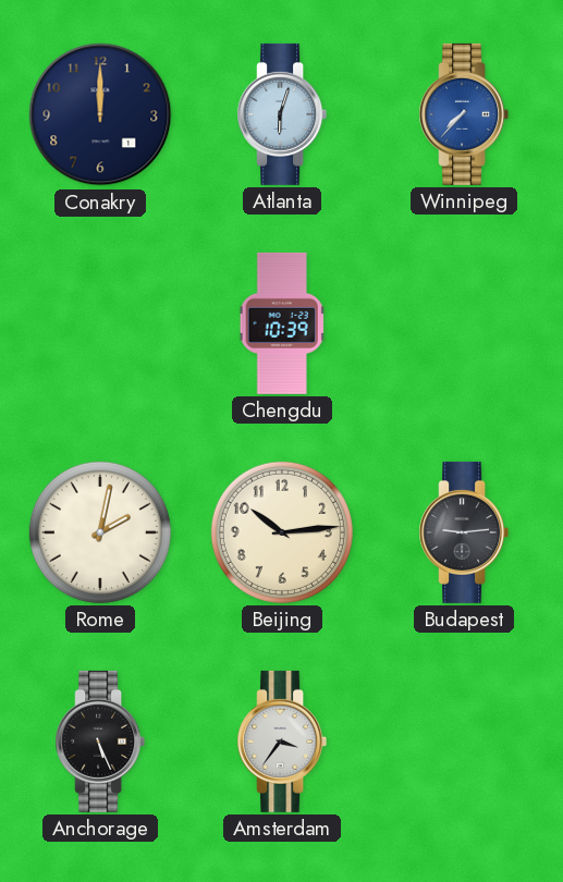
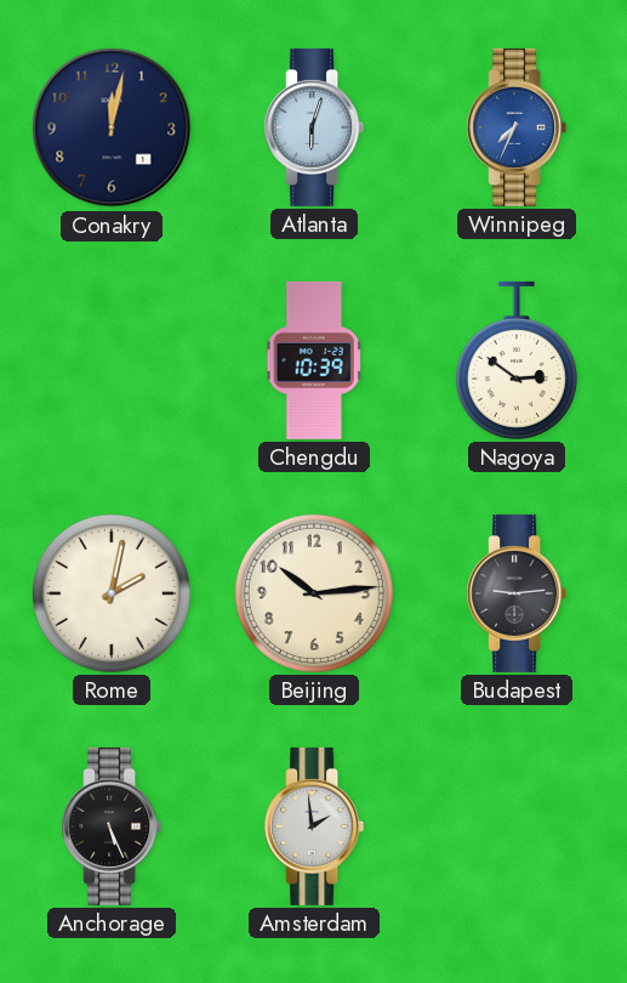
Conakry: 12:00 -> 12:02
Winnipeg: 7:37 -> 7:34
Nagoya: none -> 2:51
Amsterdam: 3:36 -> 1:59
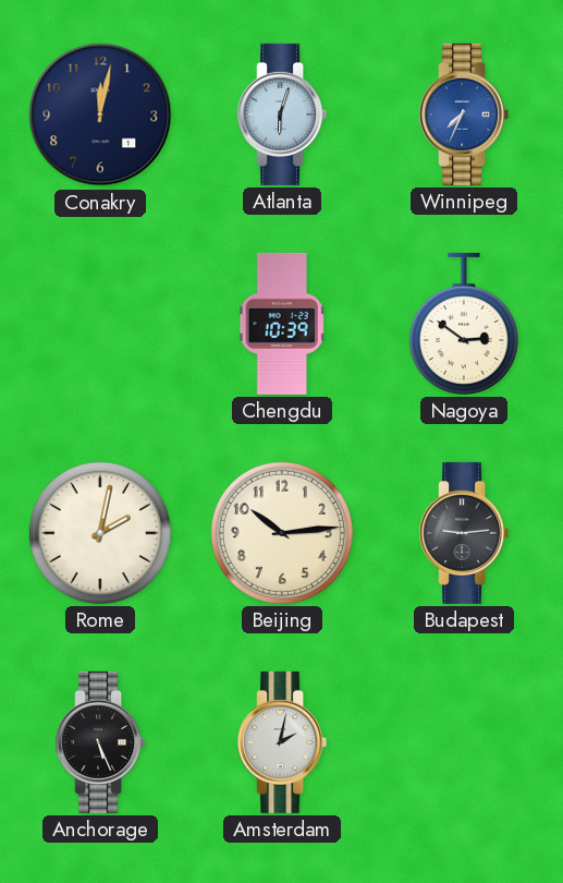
Amsterdam: 1:59 -> 2:02
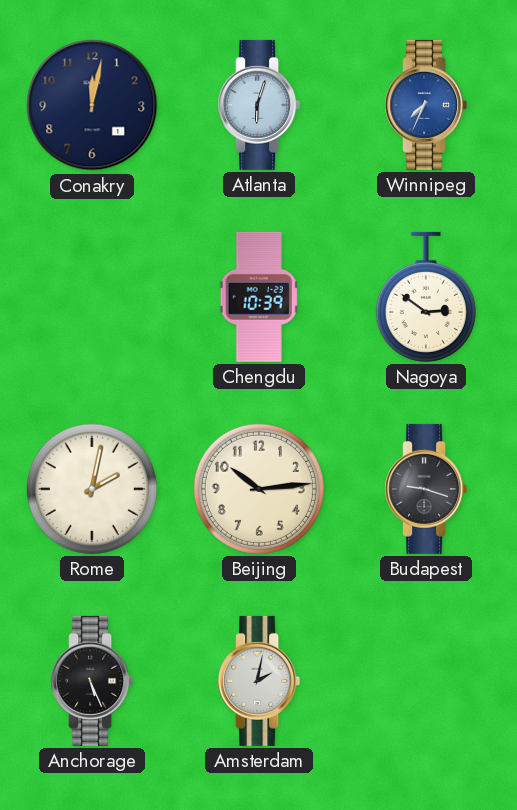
Budapest: 9:14 -> 9:18
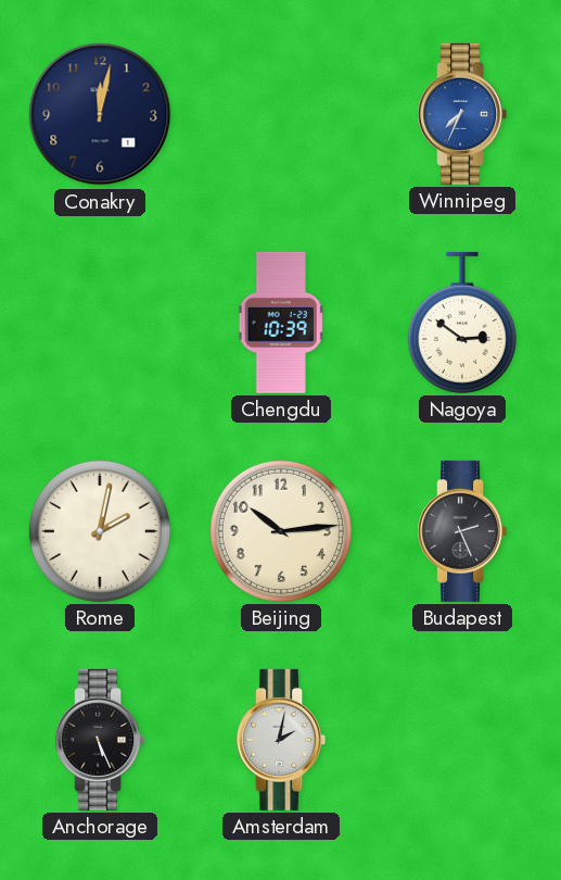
Atlanta: 6:03 -> none
Budapest: 9:18 -> 2:26
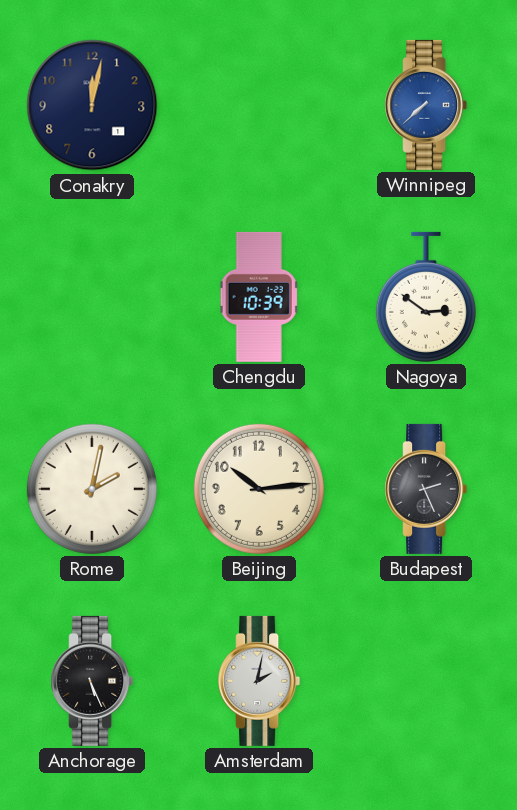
Winnipeg: 7:34 -> 7:38
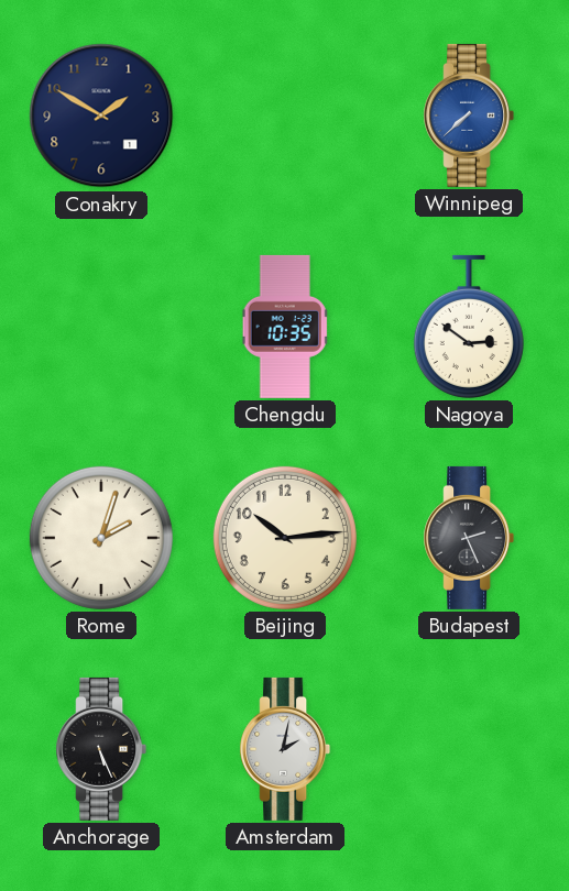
Conakry: 12:02 -> 1:50
Chengdu: 10:39 -> 10:35
Rome: 2:02 -> 2:03
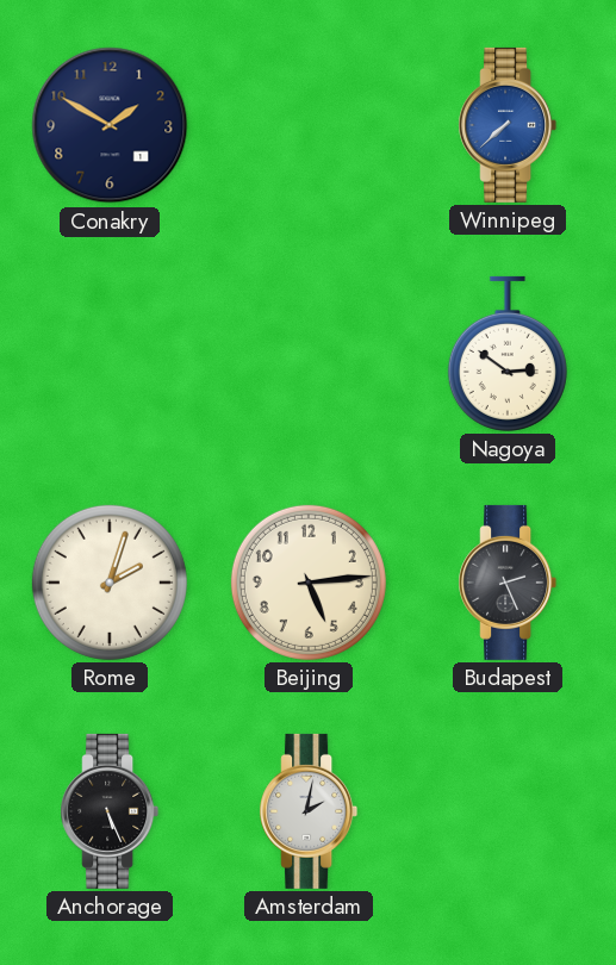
Chengdu: 10:35 -> none
Beijing: 10:14 -> 5:14
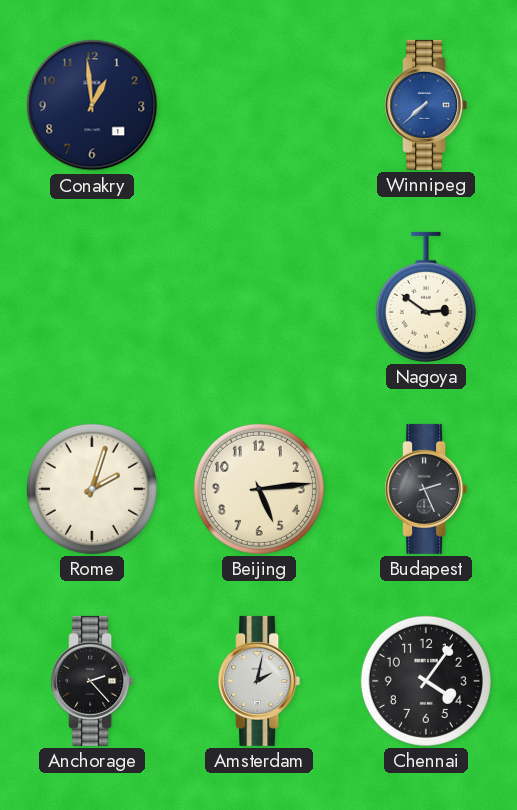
Conakry: 1:50 -> 12:59
Anchorage: 5:26 -> 2:23
Chennai: none -> 4:06
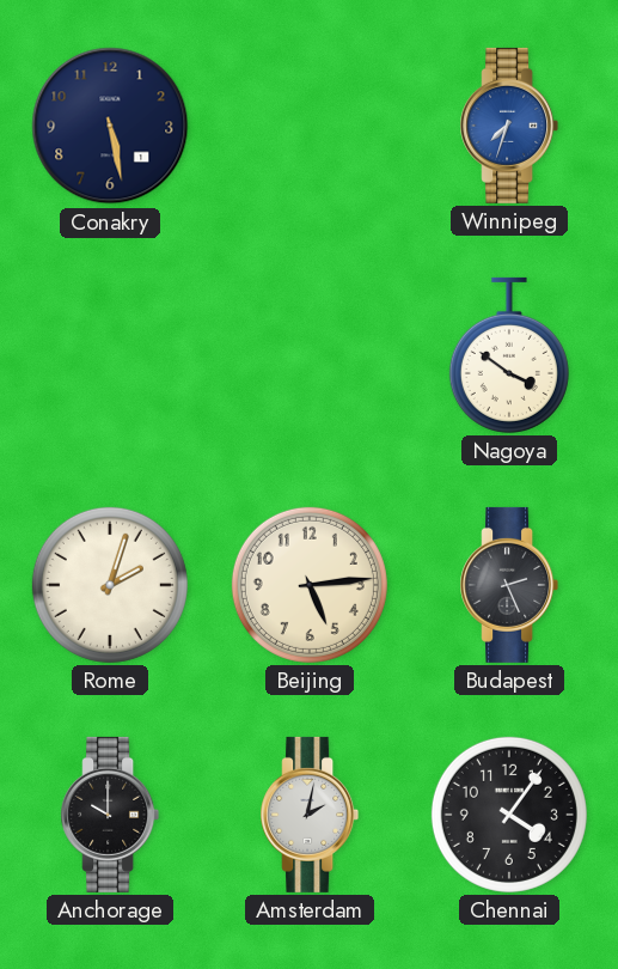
Conakry: 12:59 -> 5:28
Winnipeg: 7:38 -> 7:33
Nagoya: 2:51 -> 3:51
Anchorage: 2:23 -> 10:00
